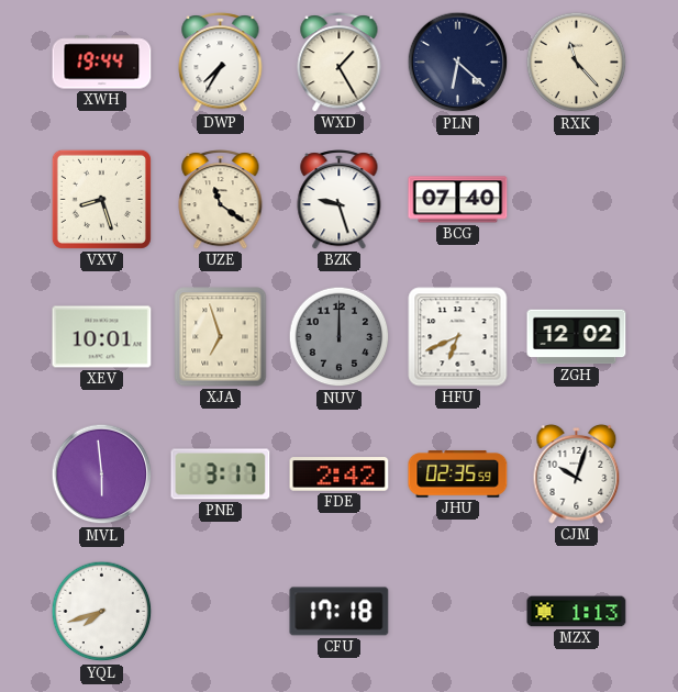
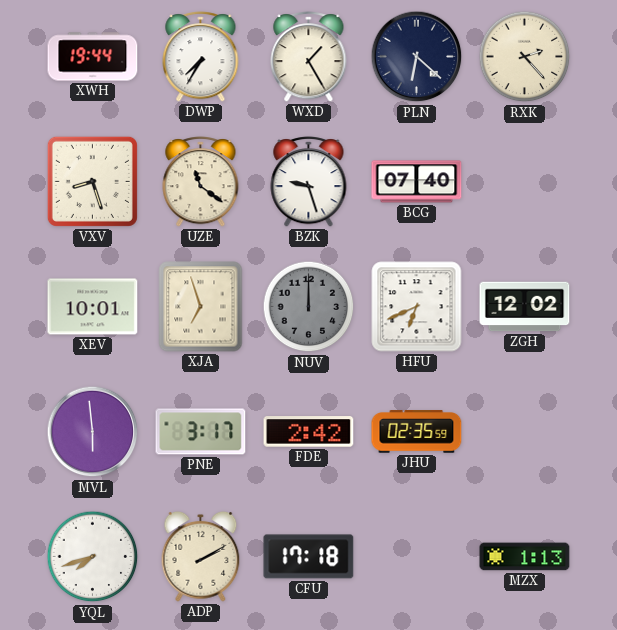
RXK: 11:23 -> 2:23
CJM: 10:03 -> none
ADP: none -> 2:10
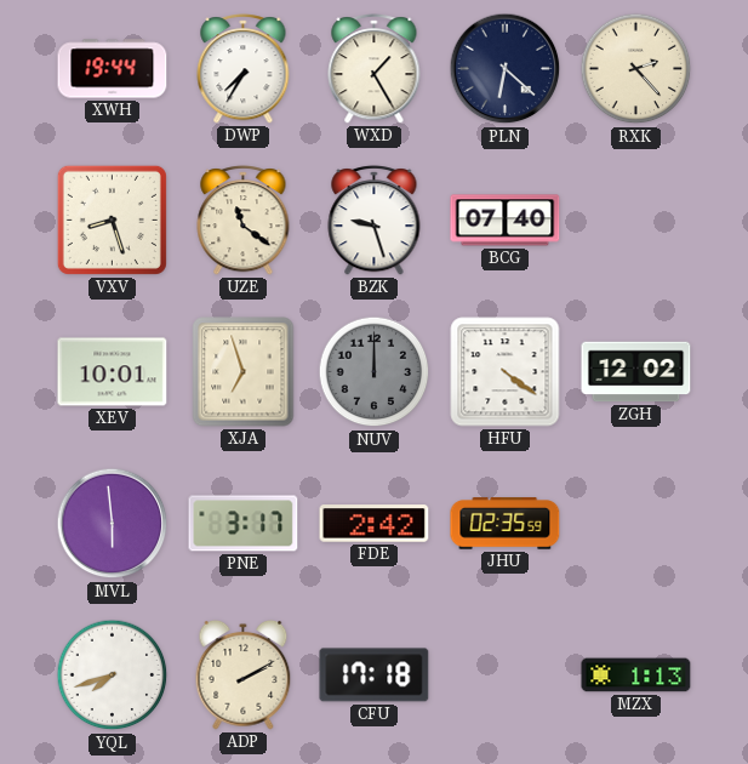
HFU: 6:41 -> 4:21
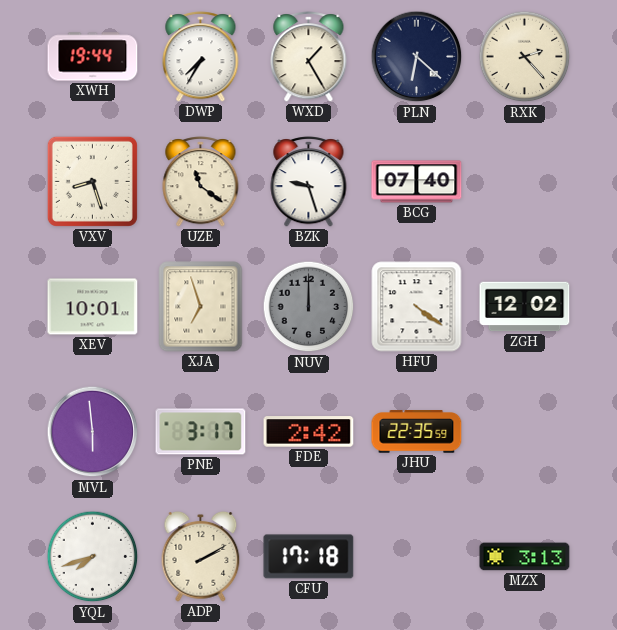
JHU: 02:35 -> 22:35
MZX: 1:13 -> 3:13
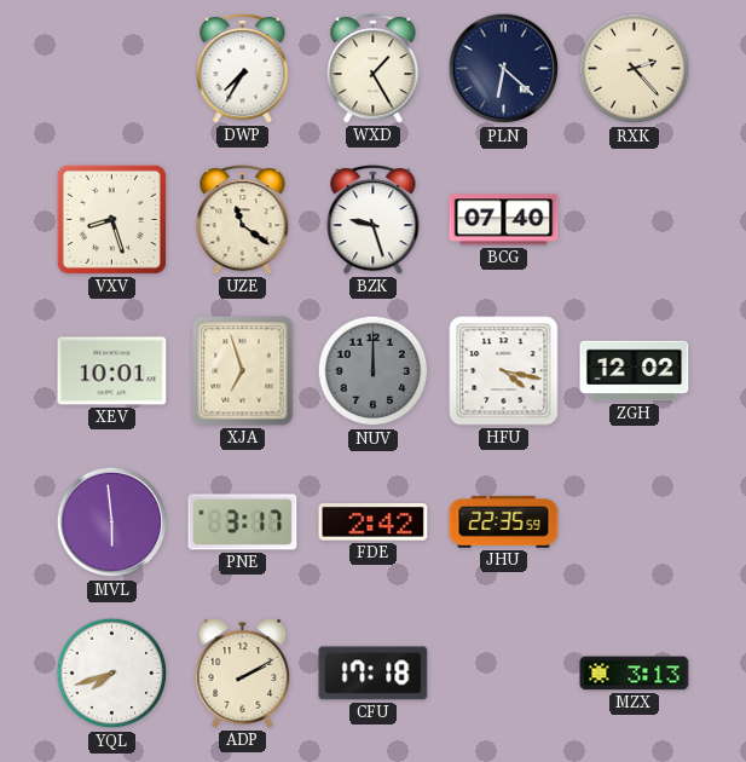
XWH: 19:44 -> none
HFU: 4:21 -> 4:17
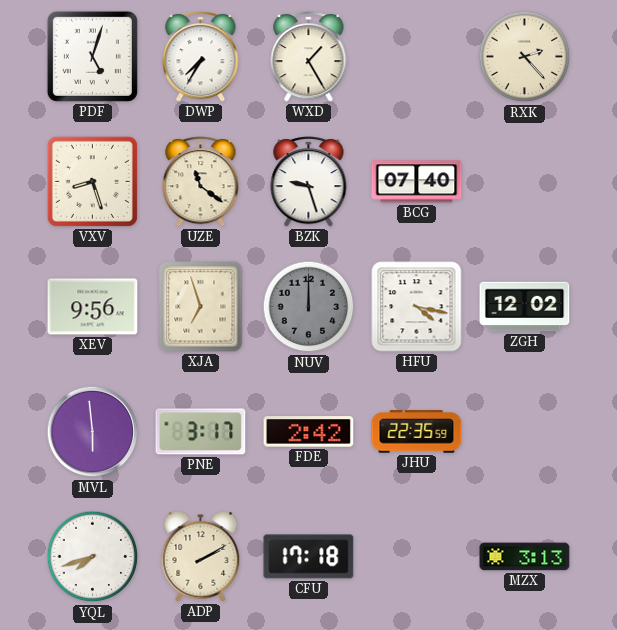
PDF: none -> 5:03
PLN: 6:22 -> none
XEV: 10:01 -> 9:56
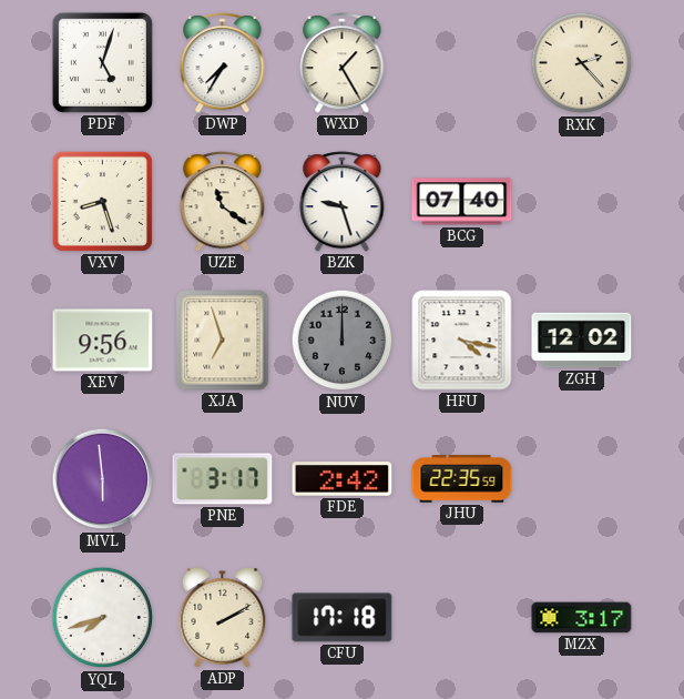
MZX: 3:13 -> 3:17
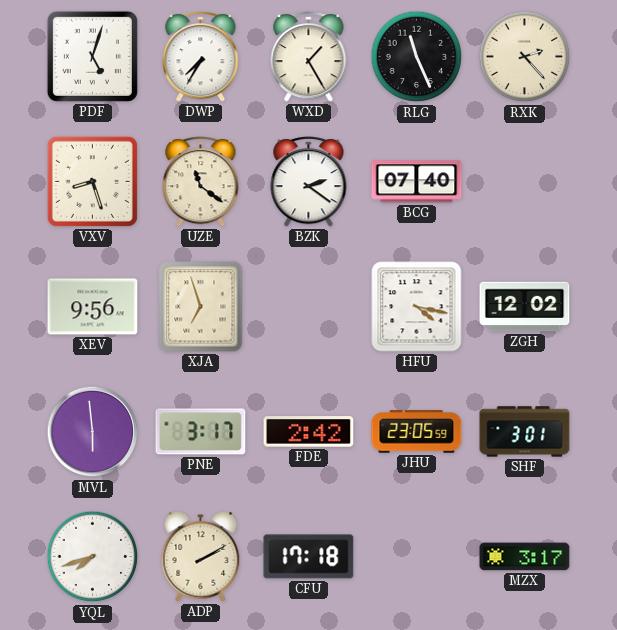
RLG: none -> 11:26
BZK: 9:27 -> 2:21
NUV: 12:00 -> none
JHU: 22:35 -> 23:05
SHF: none -> 3:01
